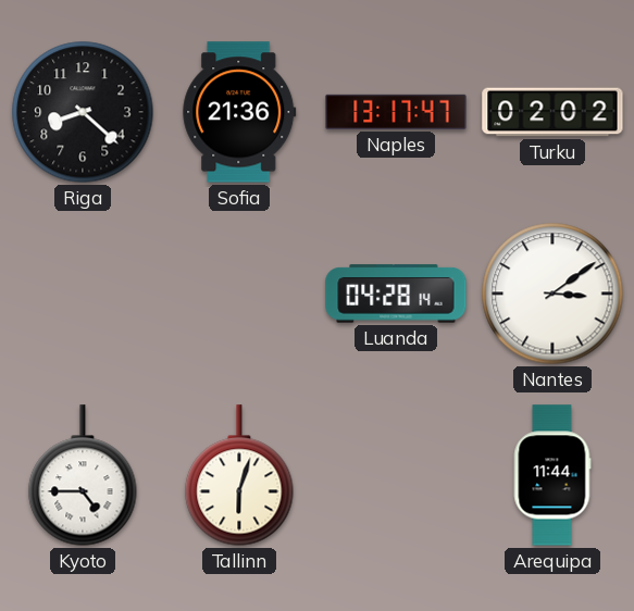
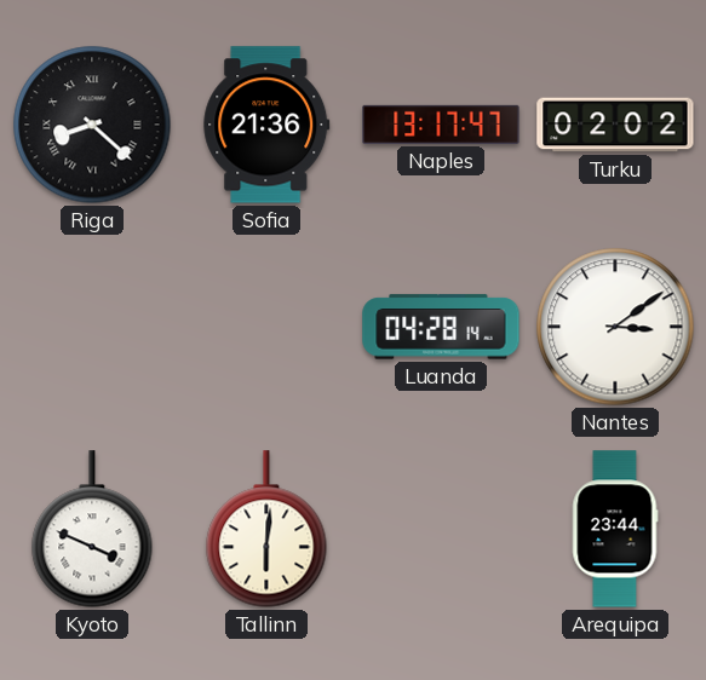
Riga numerals: Arabic -> Roman
Kyoto: 4:45 -> 3:49
Tallinn: 6:03 -> 6:01
Arequipa: 11:44 -> 23:44
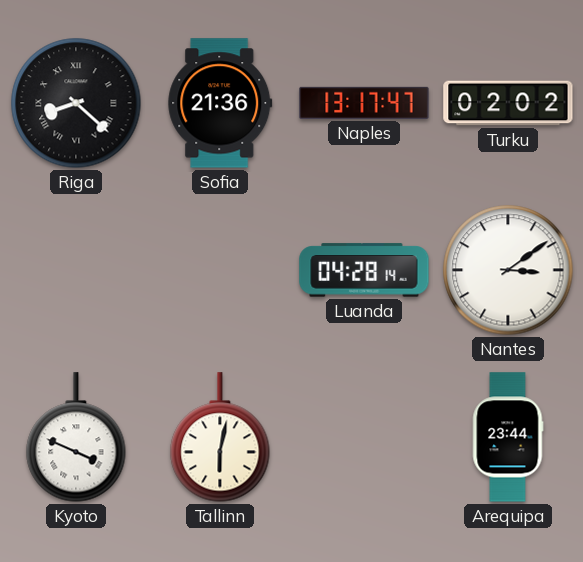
Tallinn: 6:01 -> 6:02
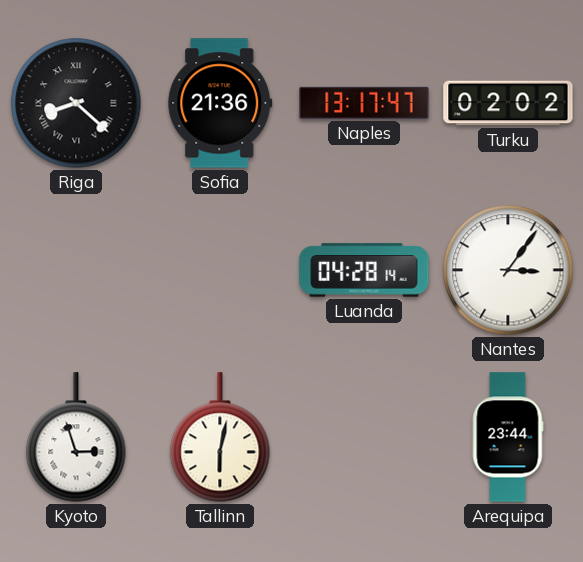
Nantes: 3:09 -> 3:06
Kyoto: 3:49 -> 2:57
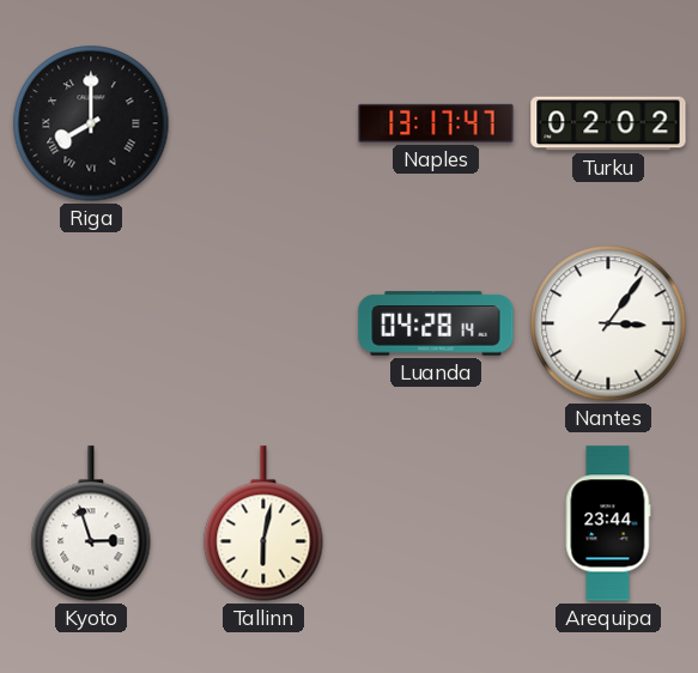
Riga: 8:22 -> 8:00
Sofia: 21:36 -> none
